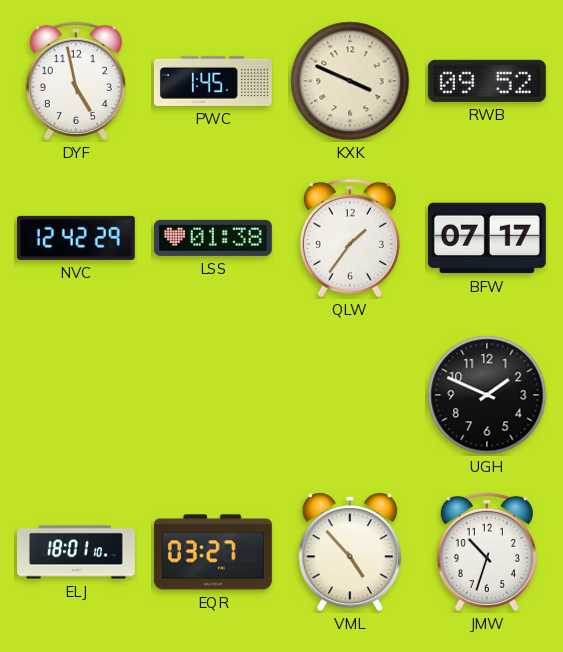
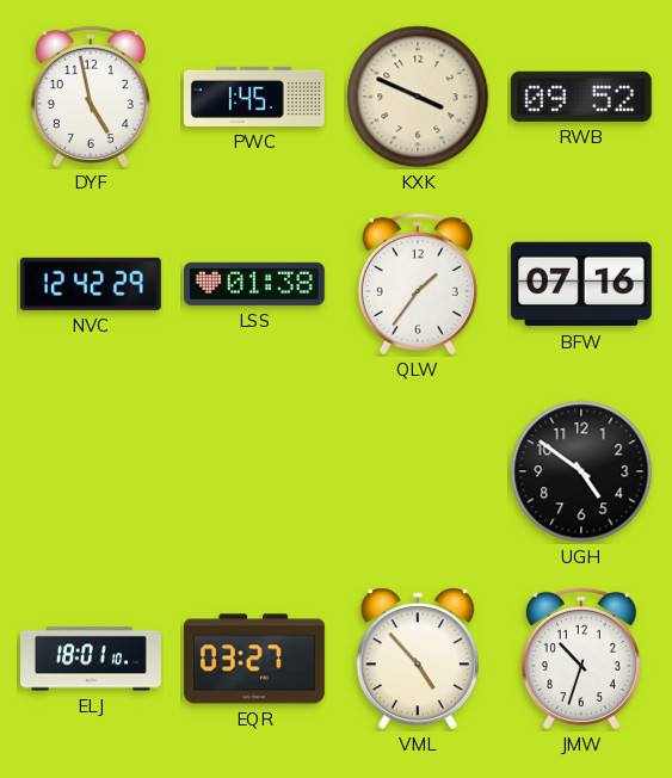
BFW: 07:17 -> 07:16
UGH: 1:49 -> 4:51
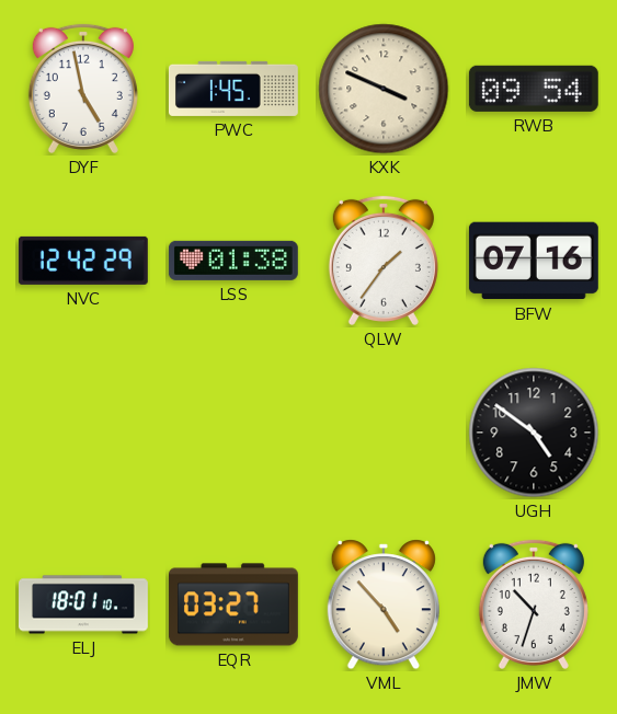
RWB: 09:52 -> 09:54
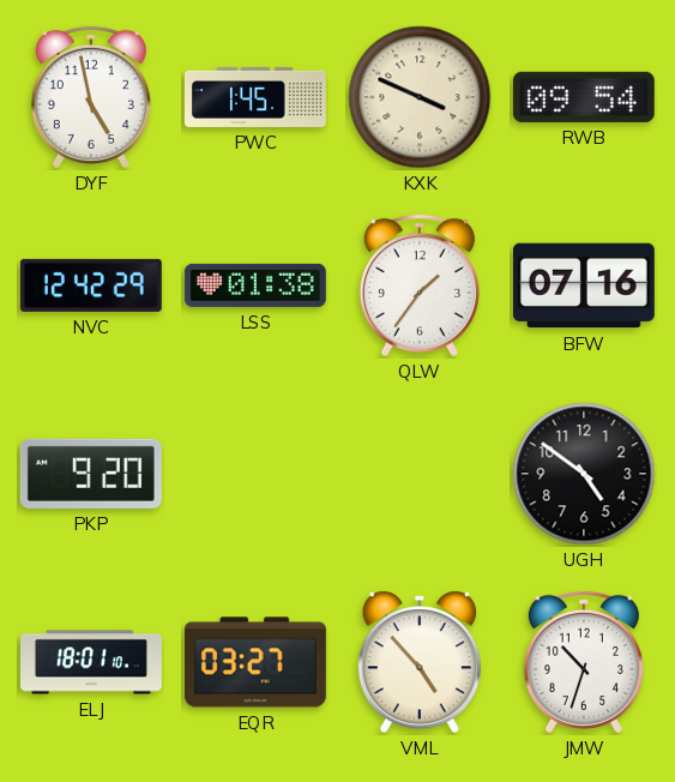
PKP: none -> 9:20
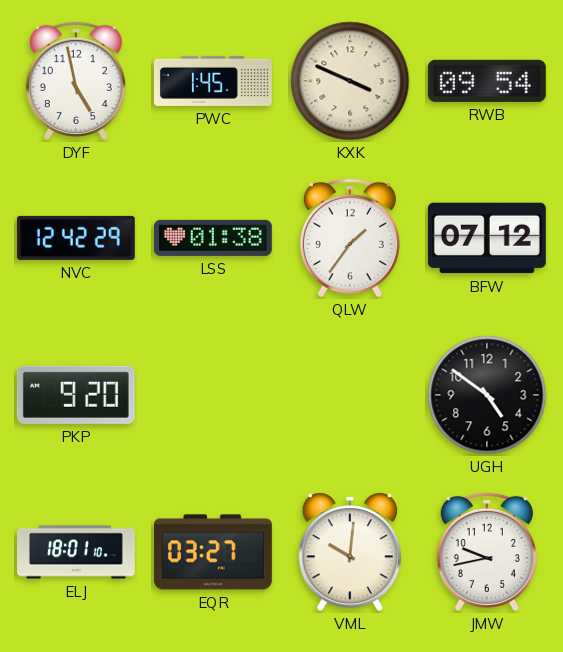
BFW: 07:16 -> 07:12
VML: 4:53 -> 10:01
JMW: 10:33 -> 9:43
